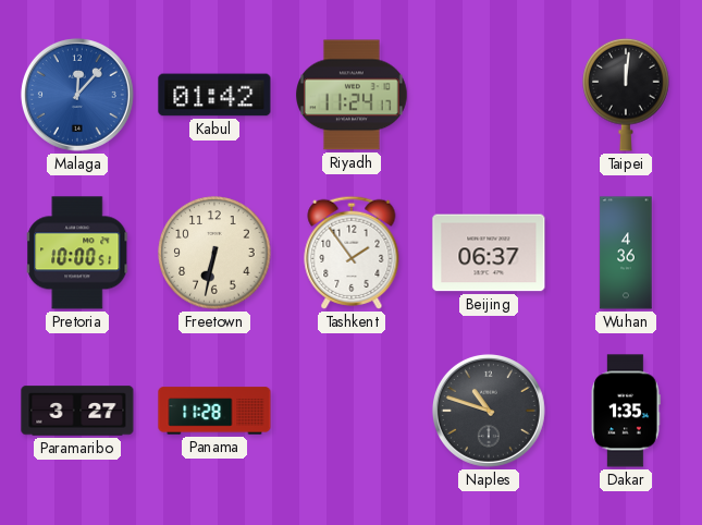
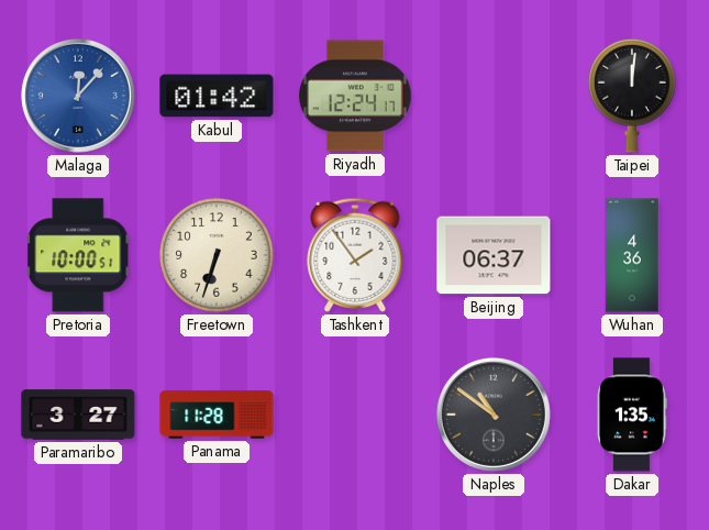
Riyadh: 11:24 -> 12:24
Freetown: 6:32 -> 6:33
Naples: 10:48 -> 10:51
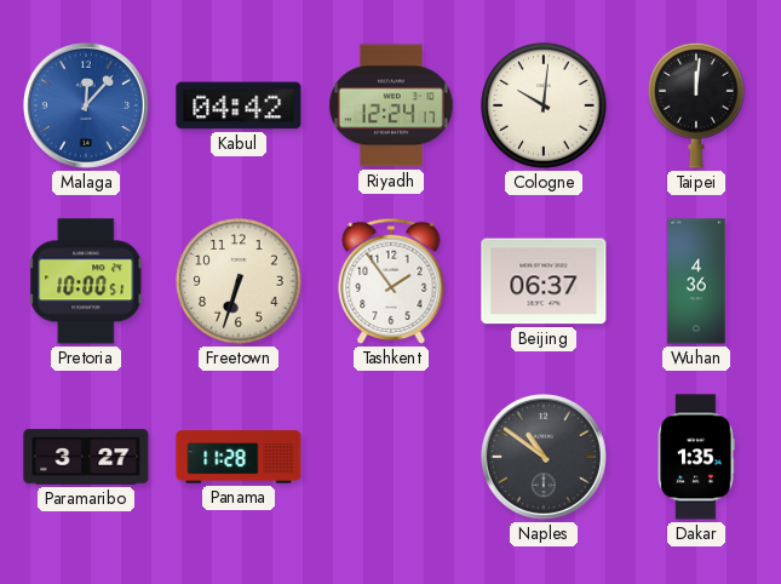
Kabul: 01:42 -> 04:42
Cologne: none -> 10:01
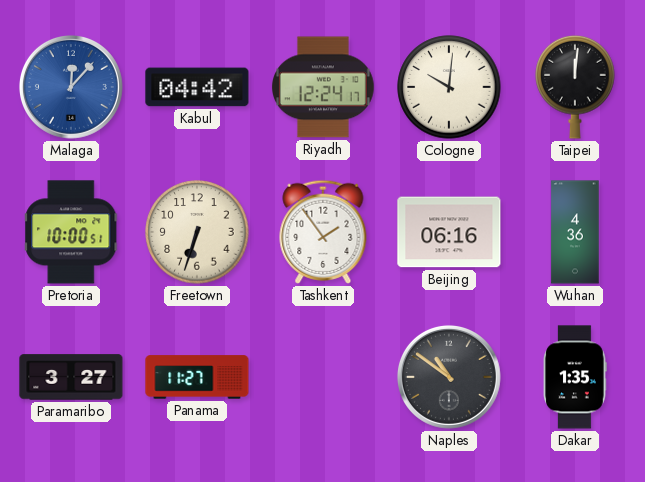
Beijing: 06:37 -> 06:16
Panama: 11:28 -> 11:27
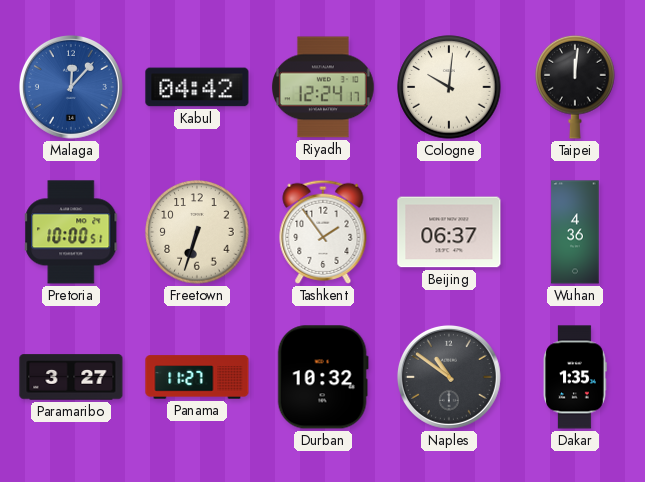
Beijing: 06:16 -> 06:37
Durban: none -> 10:32
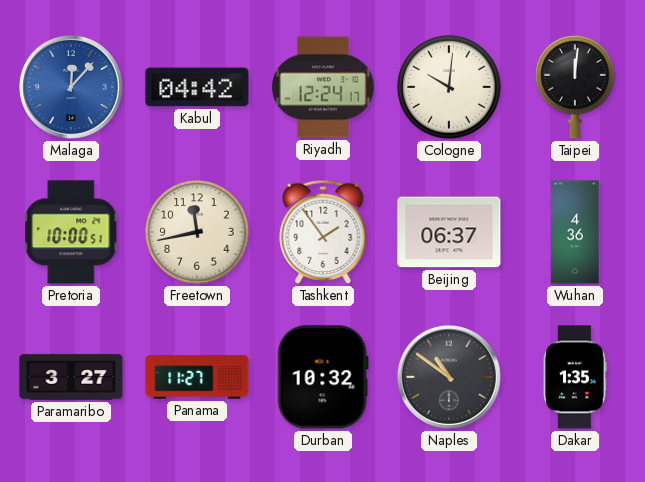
Freetown: 6:33 -> 11:43
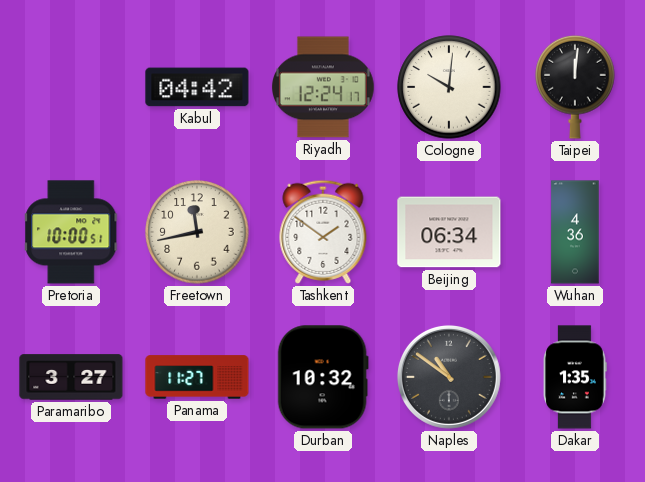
Malaga: 12:07 -> none
Tashkent: 1:54 -> 1:51
Beijing: 06:37 -> 06:34
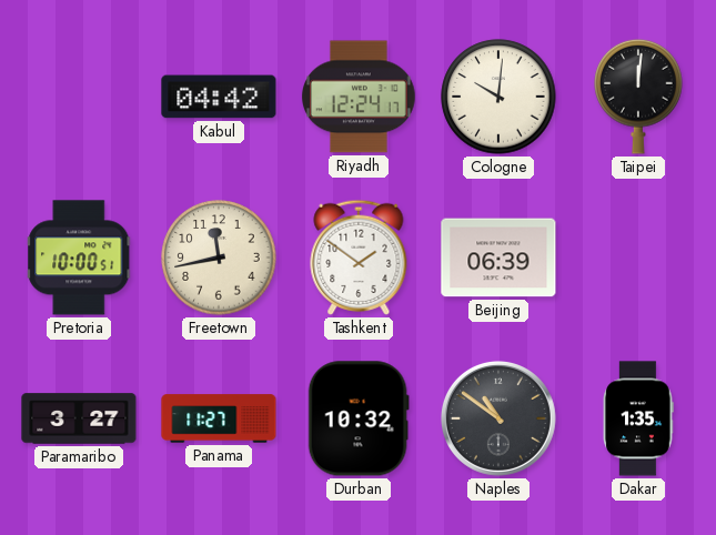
Beijing: 06:34 -> 06:39
Wuhan: 4:36 -> none
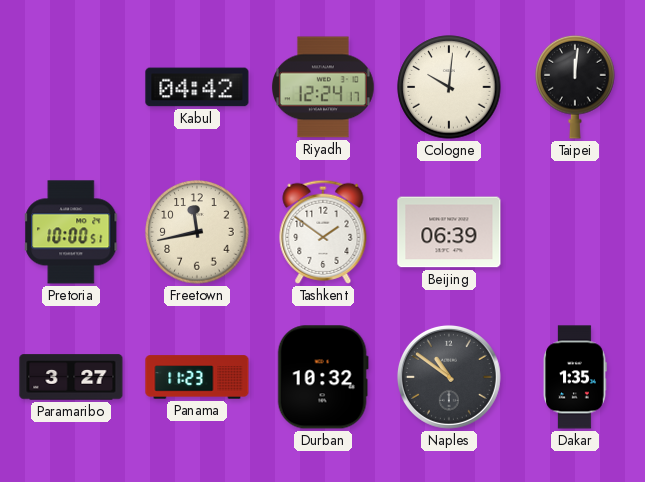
Panama: 11:27 -> 11:23
